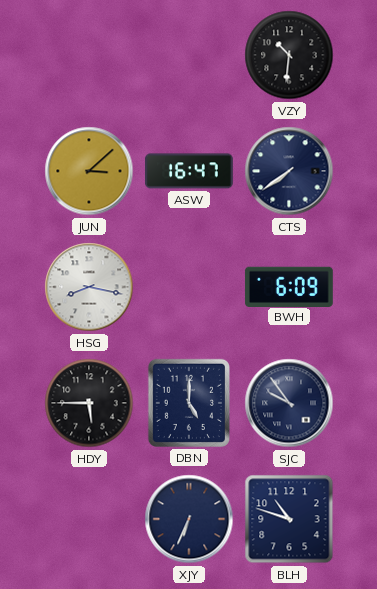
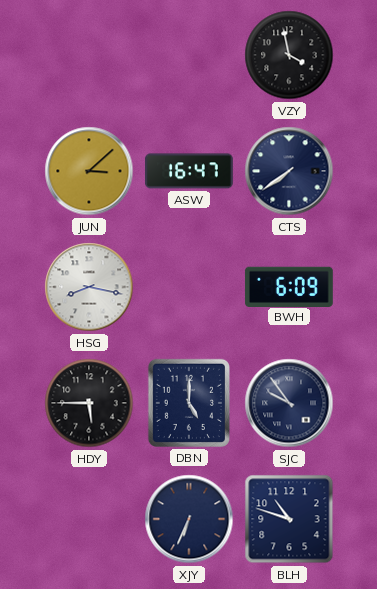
VZY: 10:31 -> 3:58
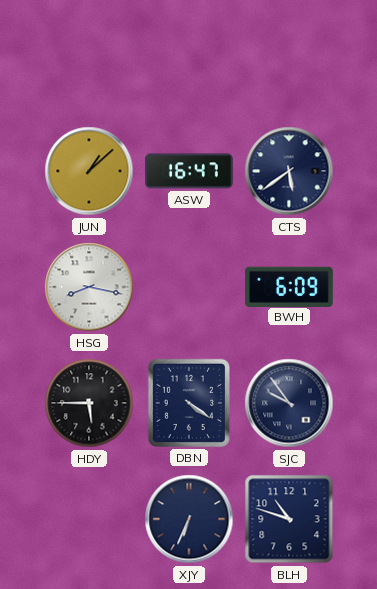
VZY: 3:58 -> none
JUN: 3:08 -> 1:08
CTS: 7:39 -> 5:39
DBN: 5:00 -> 4:21
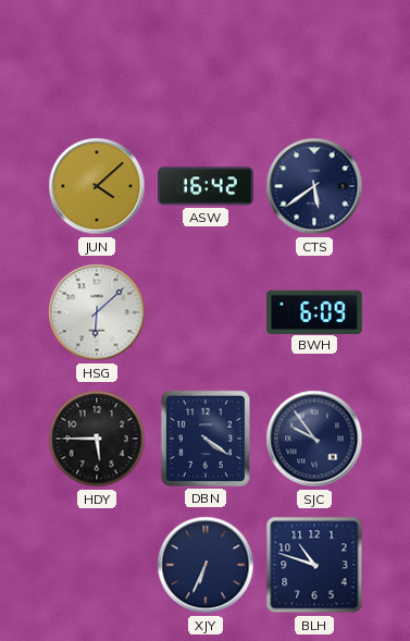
JUN: 1:08 -> 4:08
ASW: 16:47 -> 16:42
HSG: 8:17 -> 6:08
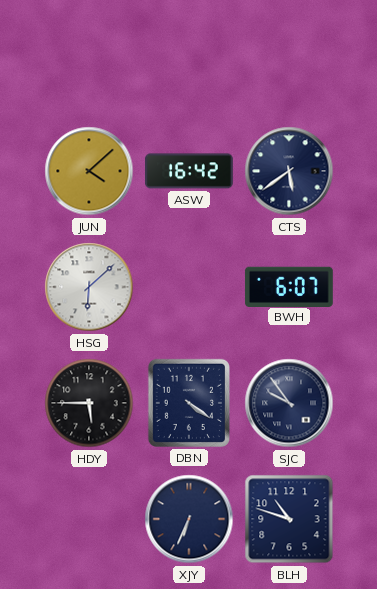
BWH: 6:09 -> 6:07
